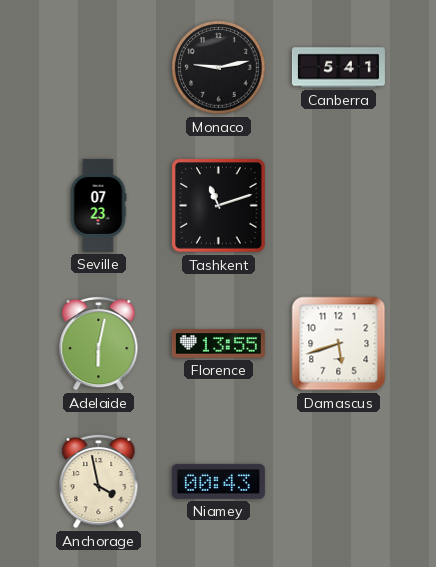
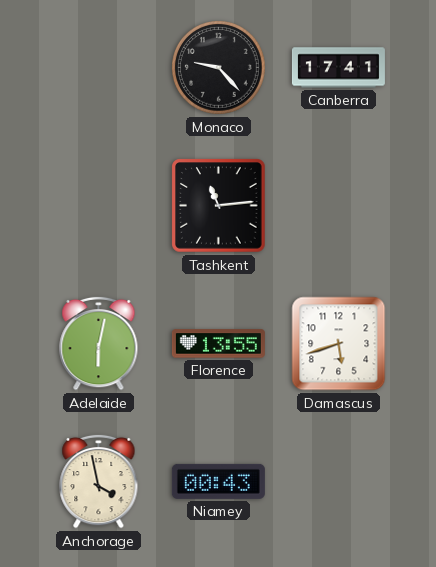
Monaco: 9:13 -> 9:23
Canberra: 5:41 -> 17:41
Seville: 07:23 -> none
Tashkent: 11:12 -> 11:14
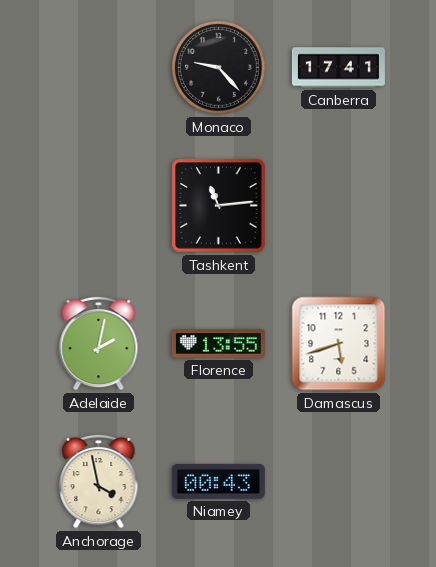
Adelaide: 6:02 -> 2:02
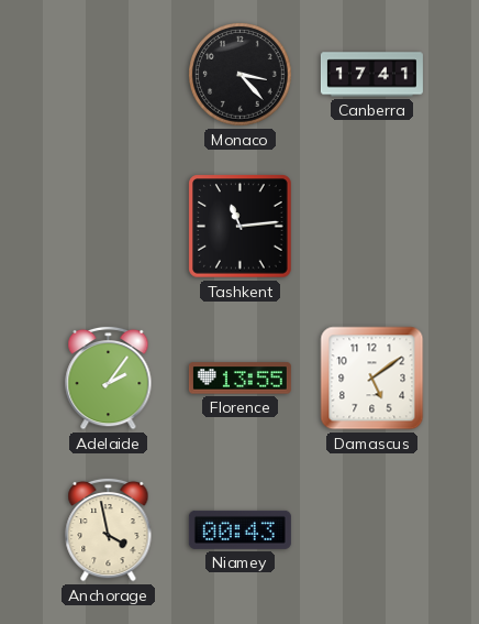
Monaco: 9:23 -> 3:23
Adelaide: 2:02 -> 2:06
Damascus: 5:42 -> 5:09
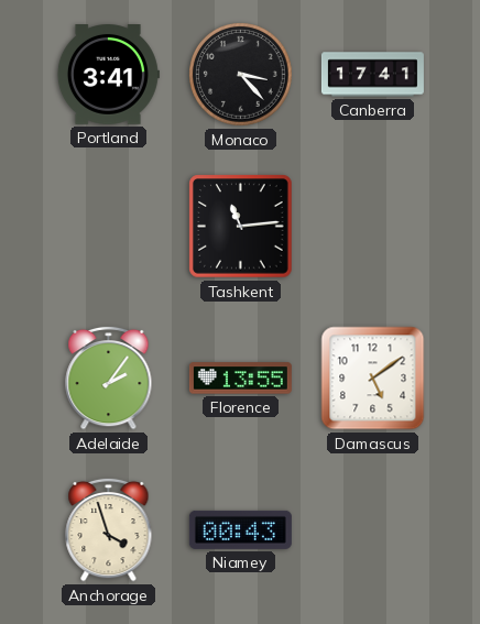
Portland: none -> 3:41
Anchorage: 3:58 -> 3:57
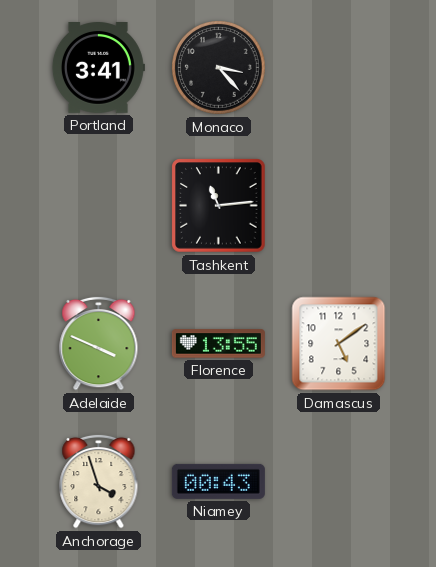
Canberra: 17:41 -> none
Adelaide: 2:06 -> 3:49
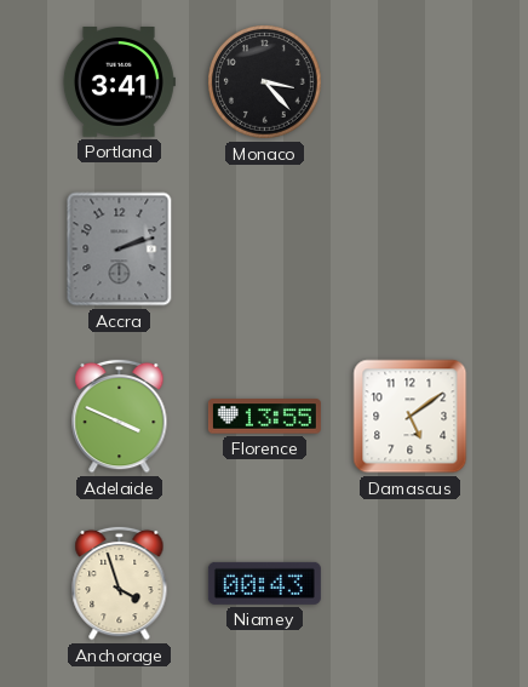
Accra: none -> 2:12
Tashkent: 11:14 -> none
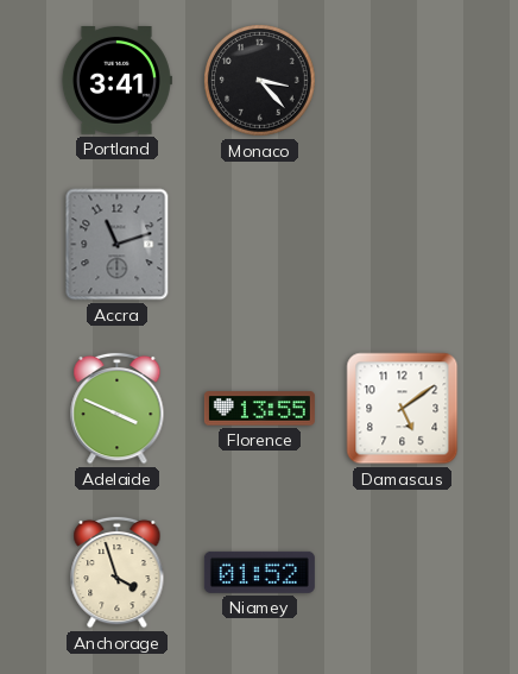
Accra: 2:12 -> 11:12
Niamey: 00:43 -> 01:52
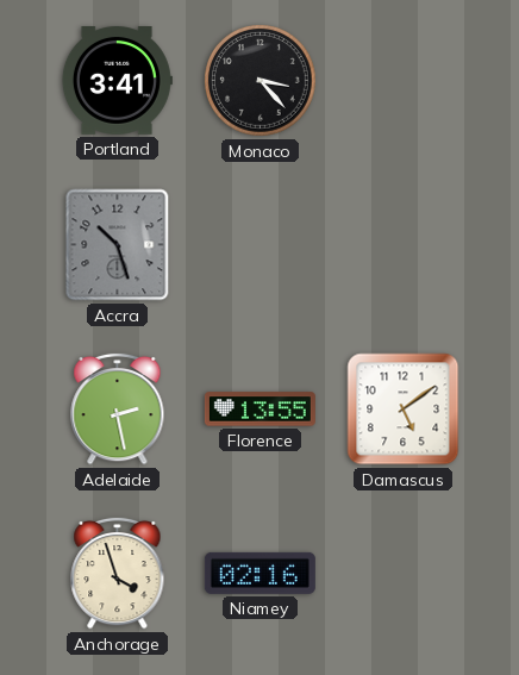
Accra: 11:12 -> 10:27
Adelaide: 3:49 -> 2:28
Niamey: 01:52 -> 02:16
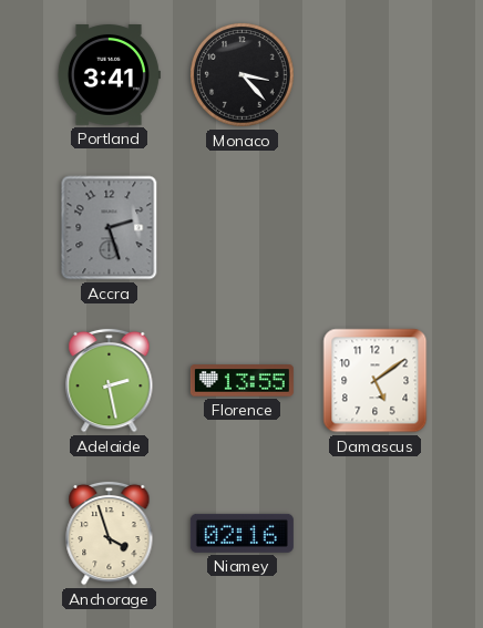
Accra: 10:27 -> 2:27
